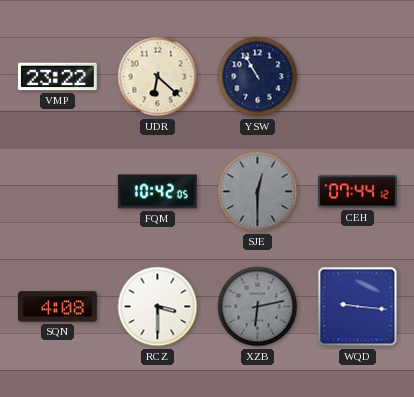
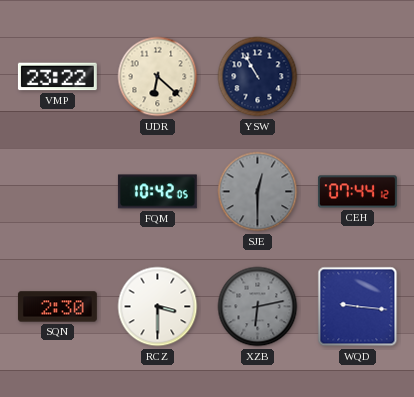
SQN: 4:08 -> 2:30
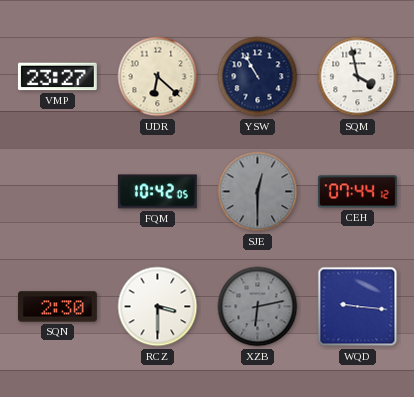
VMP: 23:22 -> 23:27
SQM: none -> 3:58
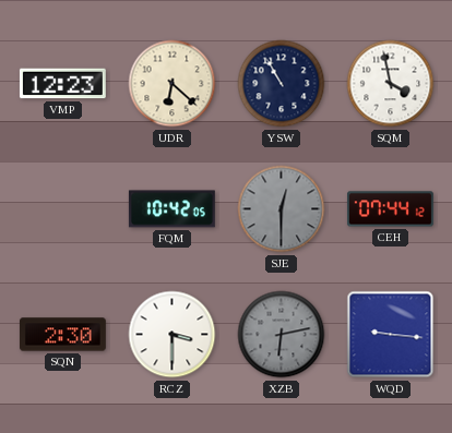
VMP: 23:27 -> 12:23
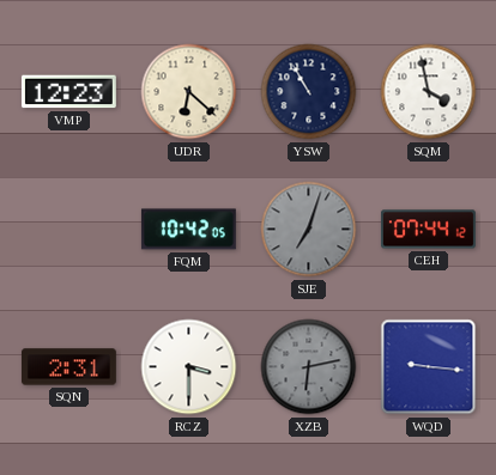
SJE: 12:30 -> 7:03
SQN: 2:30 -> 2:31
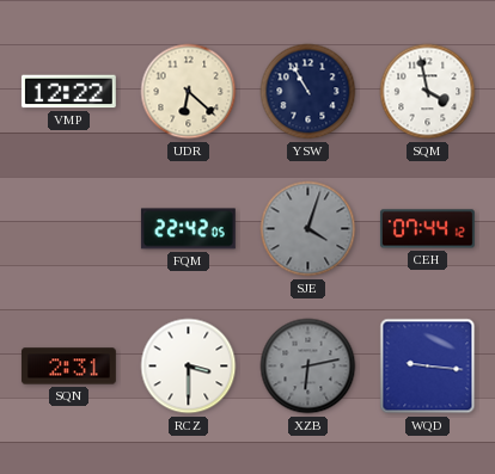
VMP: 12:23 -> 12:22
FQM: 10:42 -> 22:42
SJE: 7:03 -> 4:03
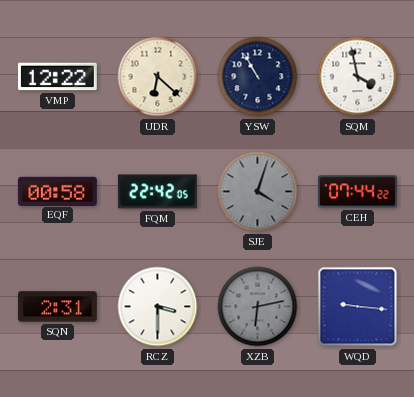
EQF: none -> 00:58
CEH: 07:44:12 -> 07:44:22
